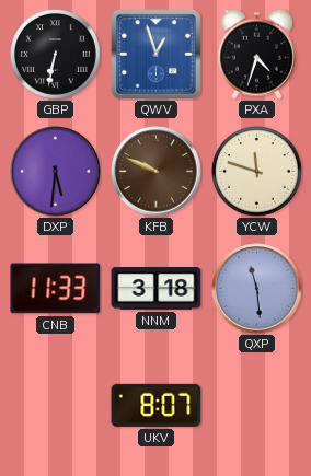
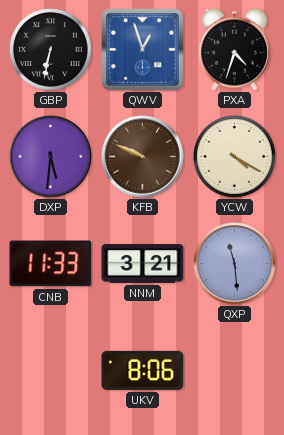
YCW: 11:48 -> 4:20
NNM: 3:18 -> 3:21
UKV: 8:07 -> 8:06
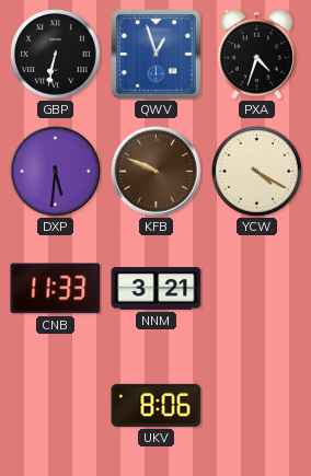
QXP: 11:29 -> none
